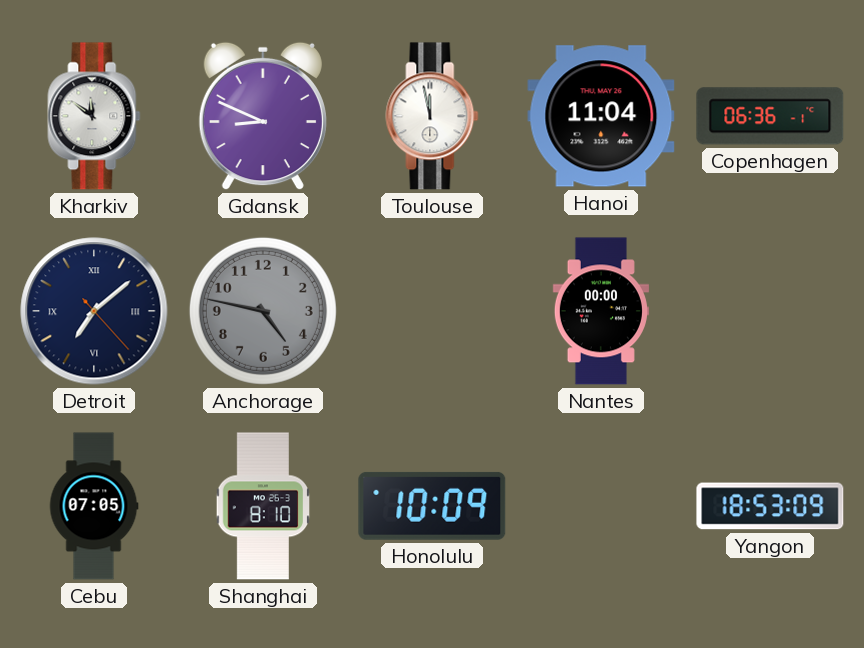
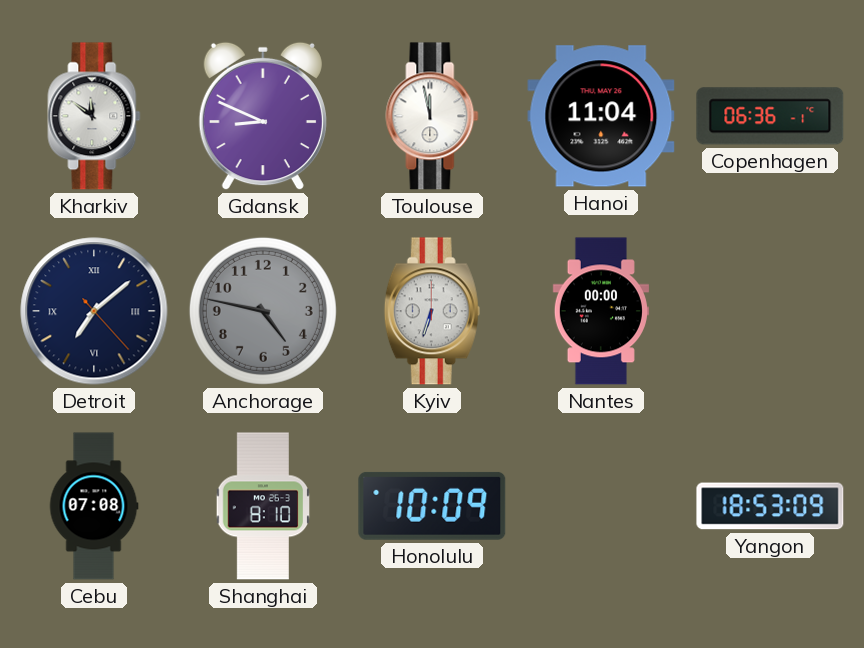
Kyiv: none -> 6:33
Cebu: 07:05 -> 07:08
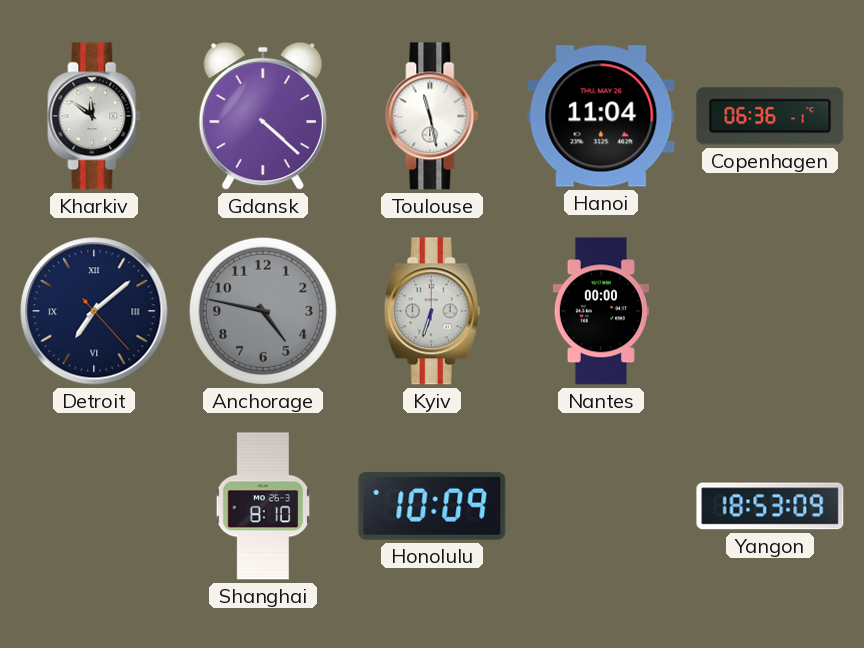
Gdansk: 8:49 -> 4:22
Toulouse: 11:58 -> 11:28
Cebu: 07:08 -> none
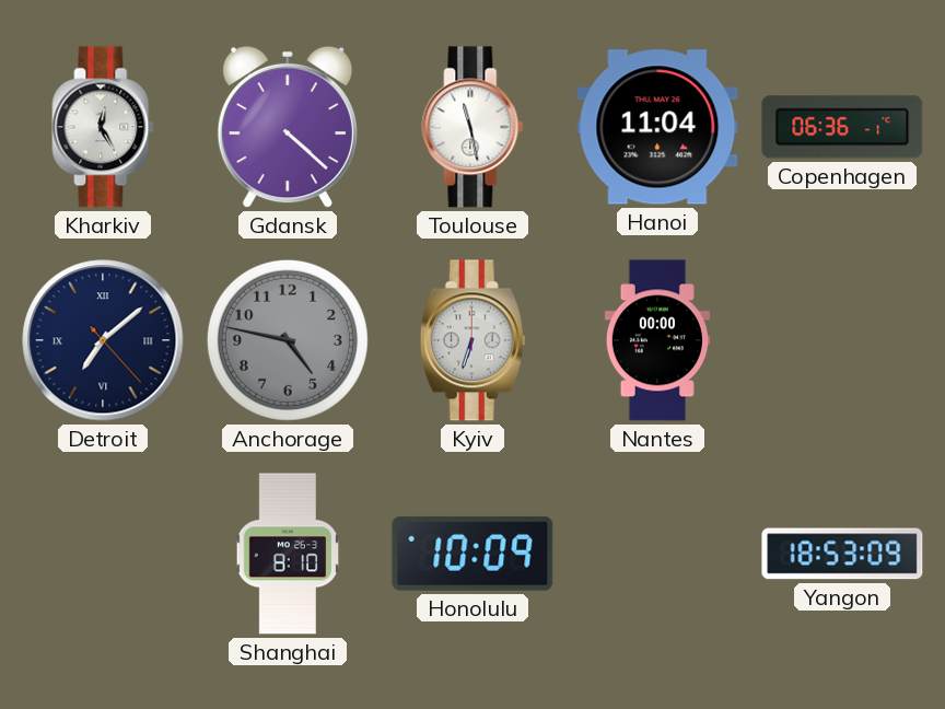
Kharkiv: 11:51 -> 12:25
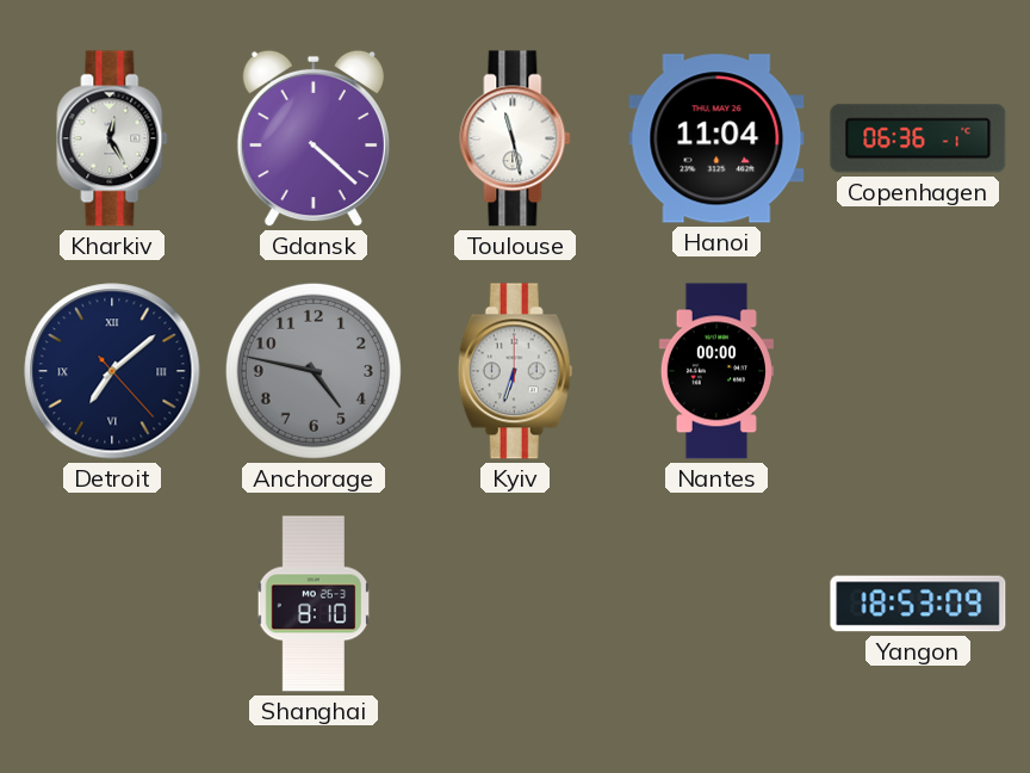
Honolulu: 10:09 -> none
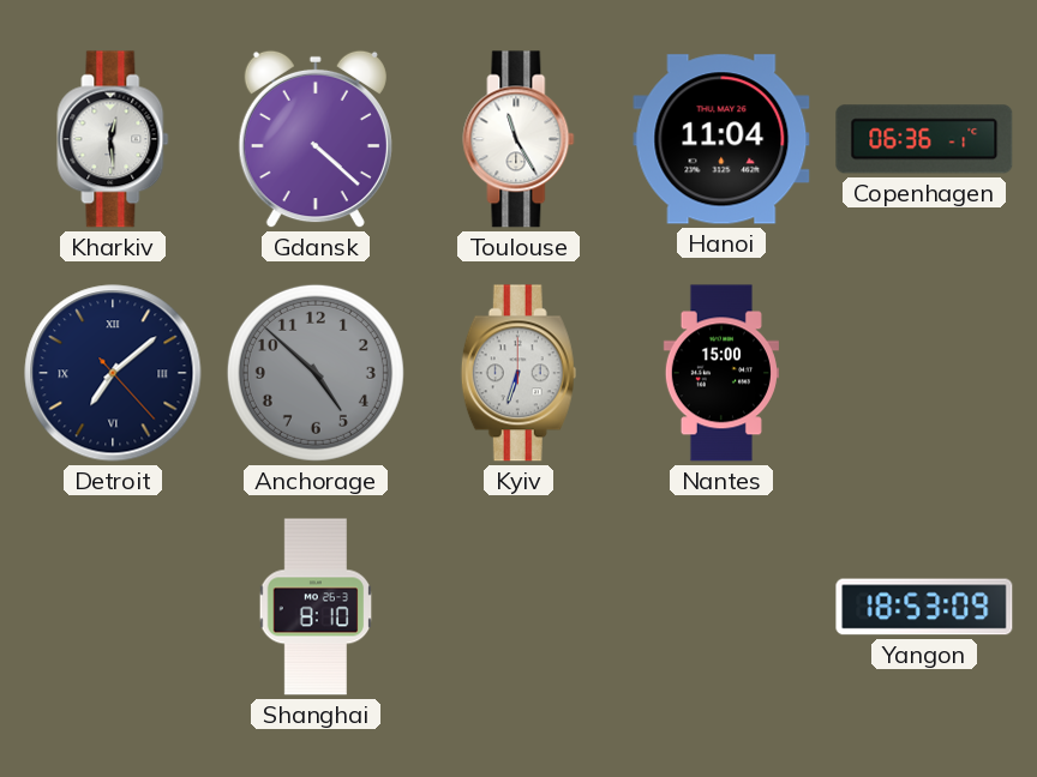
Kharkiv: 12:25 -> 12:29
Toulouse: 11:28 -> 11:25
Anchorage: 4:47 -> 4:52
Nantes: 00:00 -> 15:00
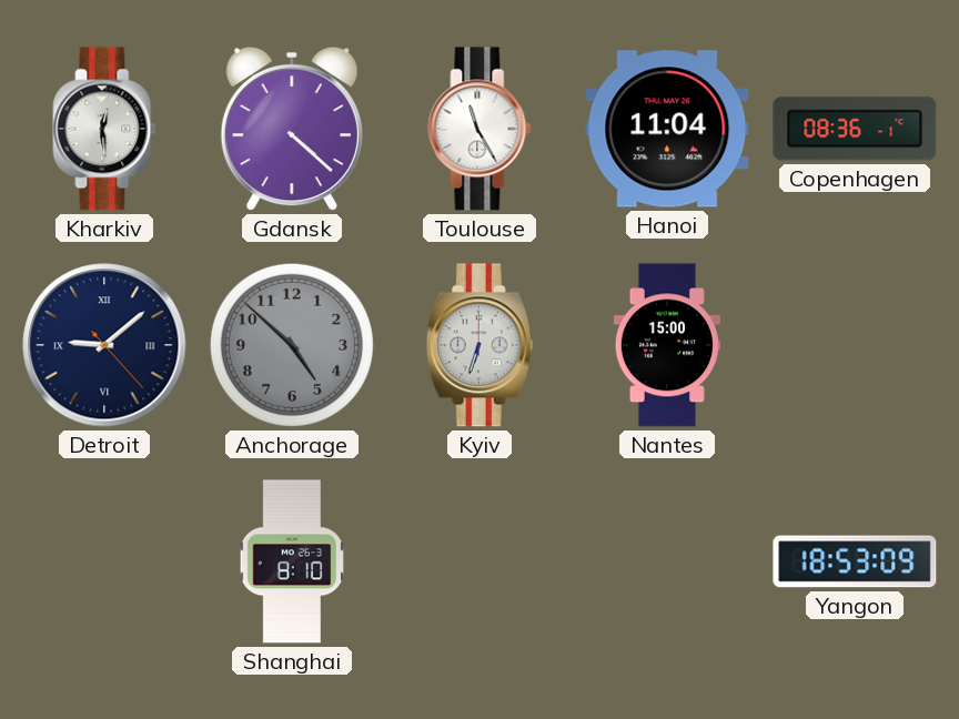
Copenhagen: 06:36 -> 08:36
Detroit: 7:08 -> 9:08
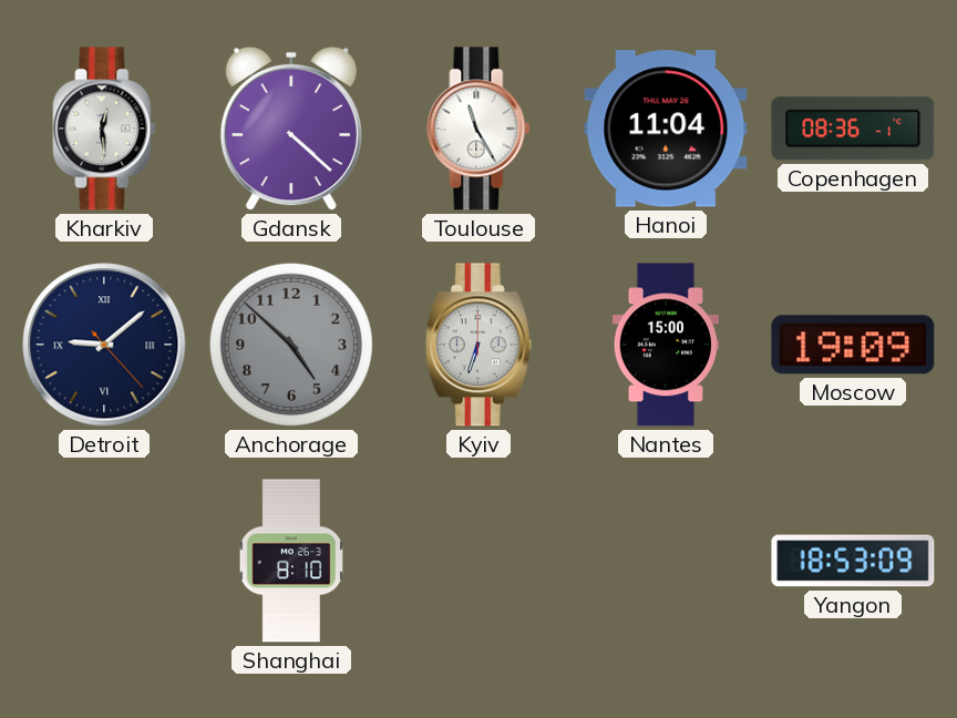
Moscow: none -> 19:09
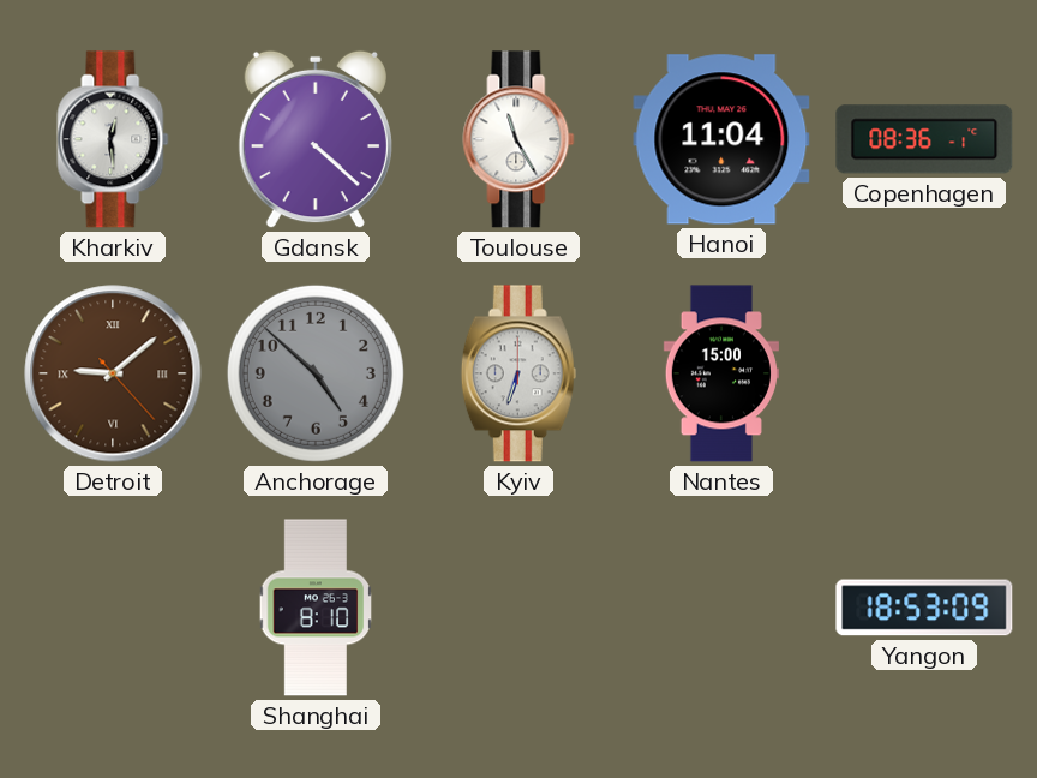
Detroit dial: navy -> brown
Moscow: 19:09 -> none
